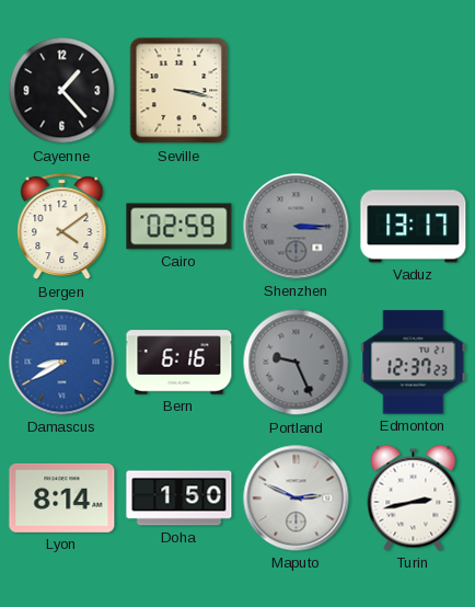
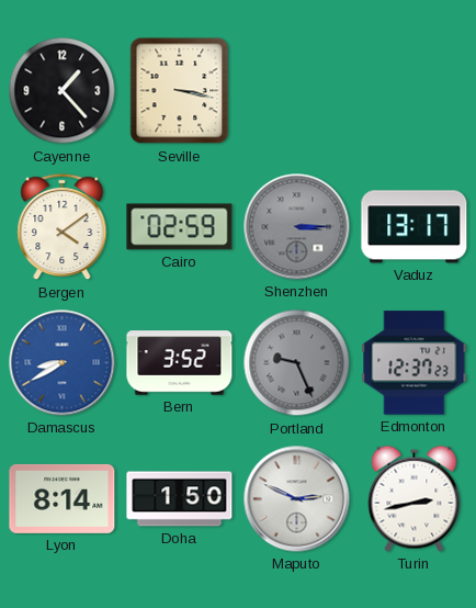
Bern: 6:16 -> 3:52
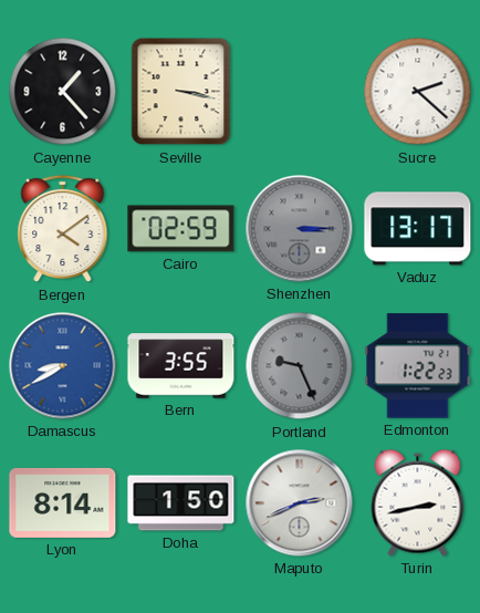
Sucre: none -> 2:22
Bern: 3:52 -> 3:55
Edmonton: 12:37 -> 1:22
Maputo: 2:49 -> 2:41
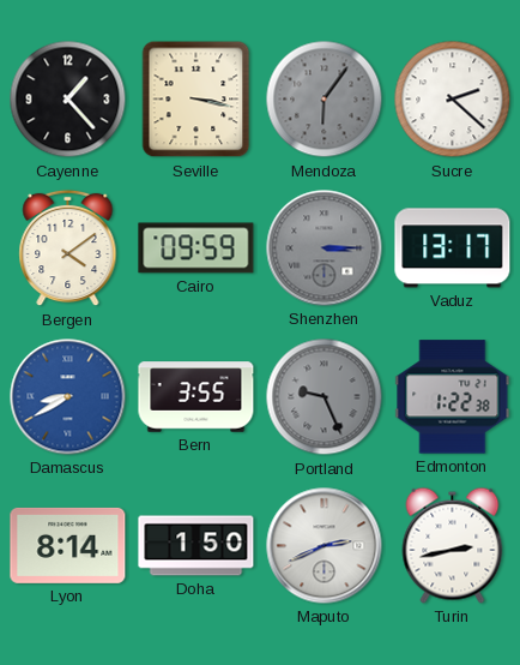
Mendoza: none -> 6:06
Cairo: 02:59 -> 09:59
Edmonton: 1:22:23 -> 1:22:38
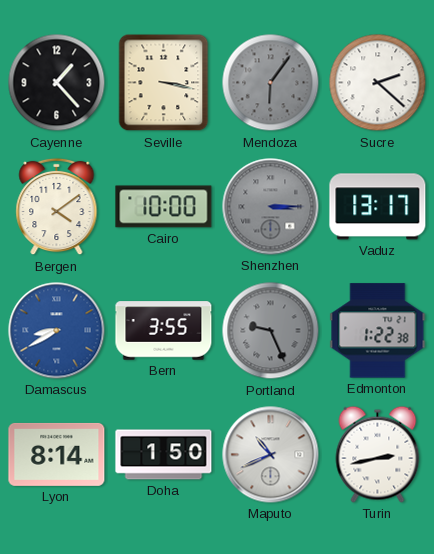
Cairo: 09:59 -> 10:00
Maputo: 2:41 -> 10:41
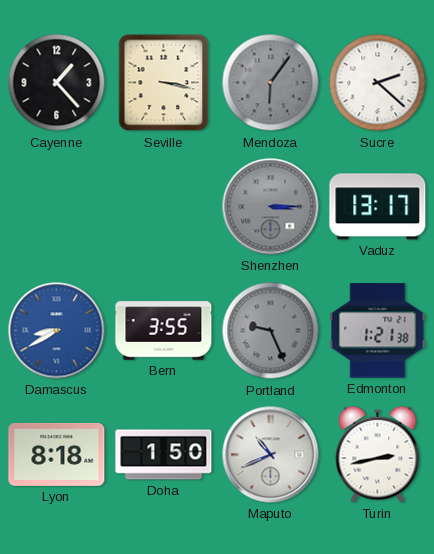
Bergen: 4:09 -> none
Cairo: 10:00 -> none
Edmonton: 1:22 -> 1:21
Lyon: 8:14 -> 8:18
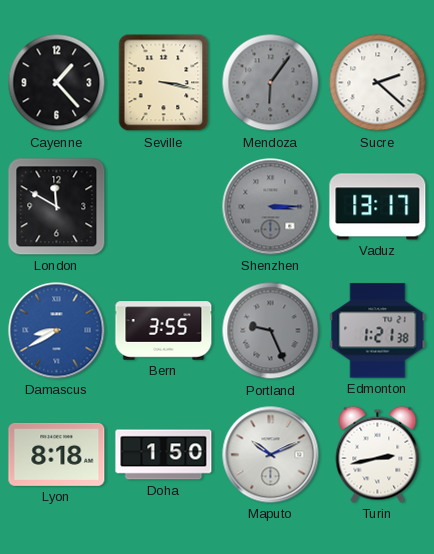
London: none -> 11:50
Maputo: 10:41 -> 10:11
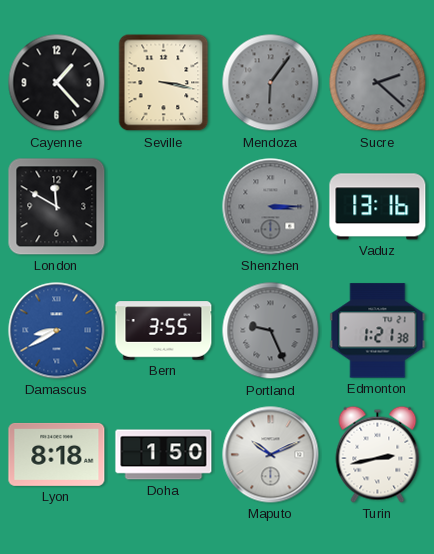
Sucre dial: white -> grey
Vaduz: 13:17 -> 13:16
